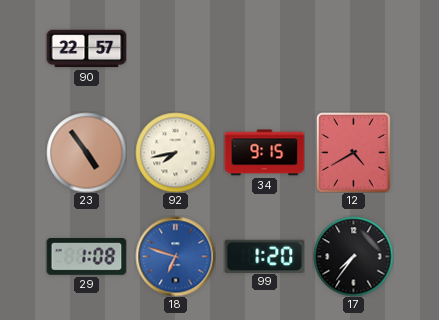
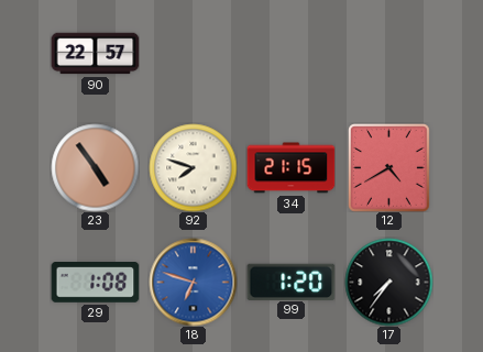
92: 7:43 -> 7:48
34: 9:15 -> 21:15
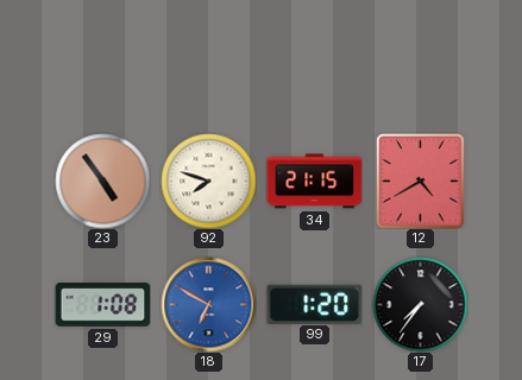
90: 22:57 -> none
18: 6:48 -> 6:50
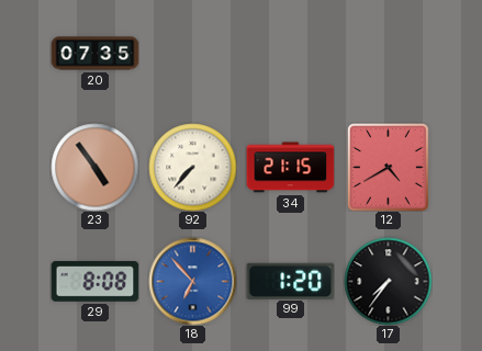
20: none -> 07:35
92: 7:48 -> 7:37
29: 1:08 -> 8:08
18: 6:50 -> 6:53
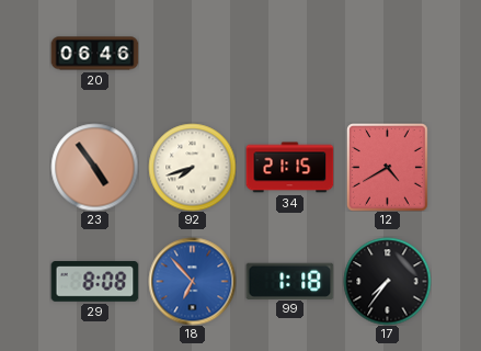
20: 07:35 -> 06:46
92: 7:37 -> 7:42
99: 1:20 -> 1:18
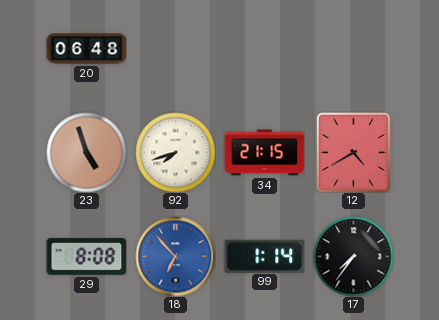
20: 06:46 -> 06:48
23: 4:54 -> 4:57
99: 1:18 -> 1:14
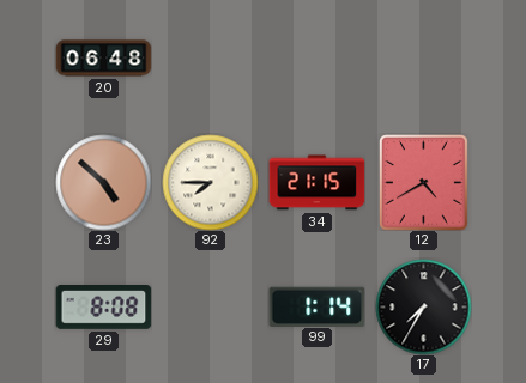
23: 4:57 -> 4:52
92: 7:42 -> 7:45
18: 6:53 -> none
17: 7:36 -> 7:35
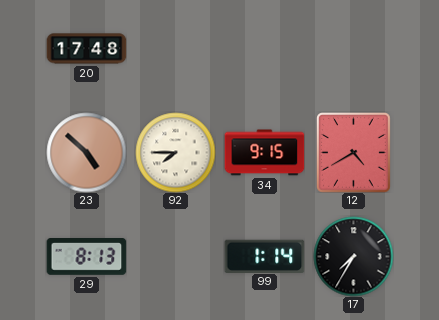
20: 06:48 -> 17:48
34: 21:15 -> 9:15
29: 8:08 -> 8:13
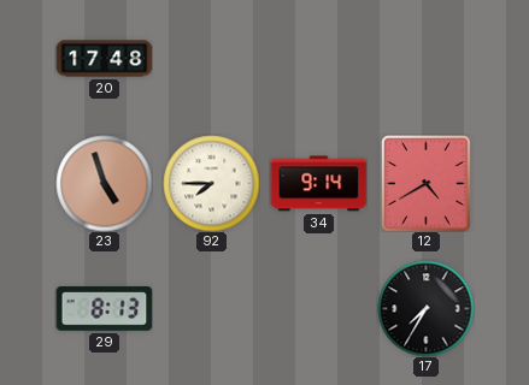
23: 4:52 -> 4:57
34: 9:15 -> 9:14
99: 1:14 -> none
